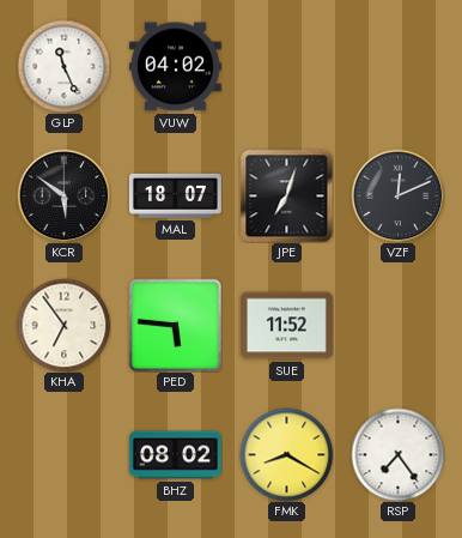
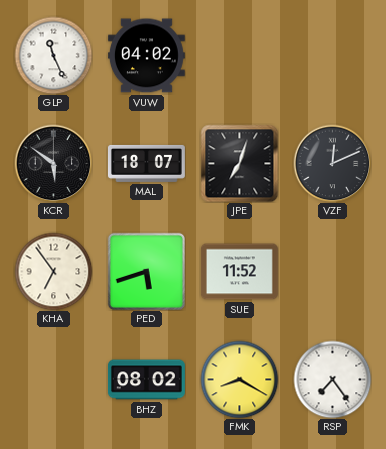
PED: 5:46 -> 5:42
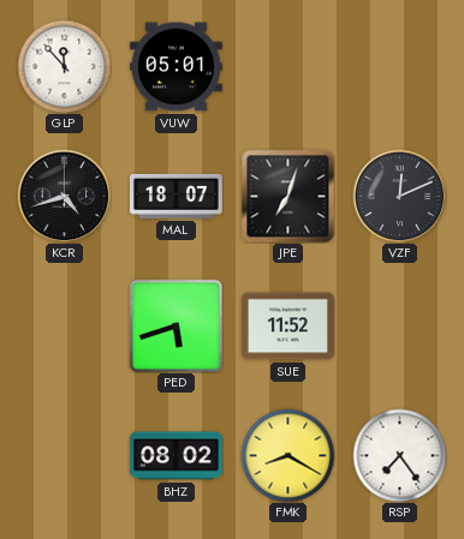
GLP: 11:26 -> 11:53
VUW: 04:02 -> 05:01
KCR: 5:51 -> 4:42
KHA: 6:54 -> none
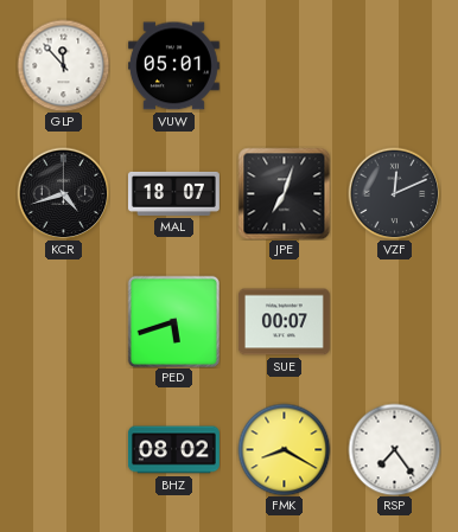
SUE: 11:52 -> 00:07
